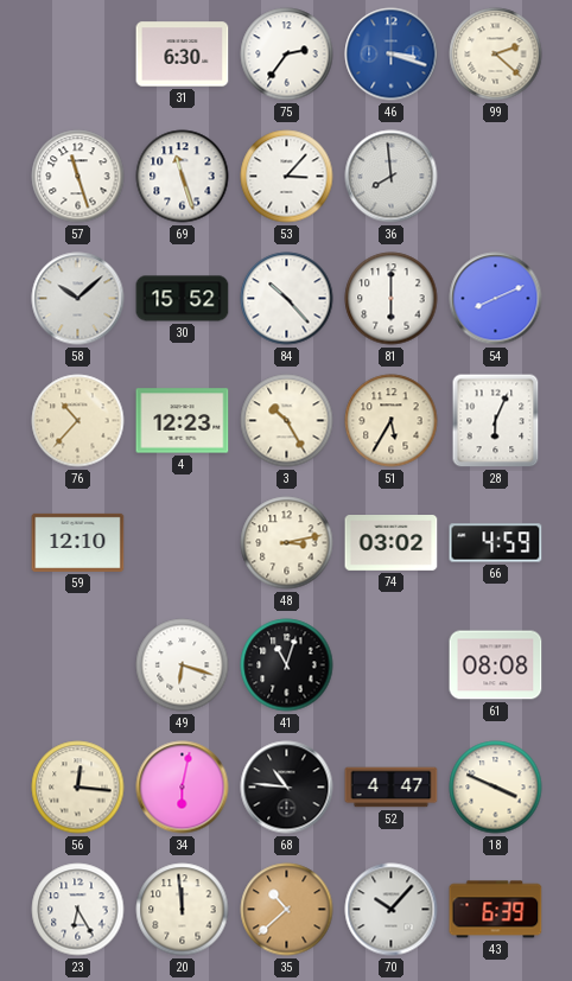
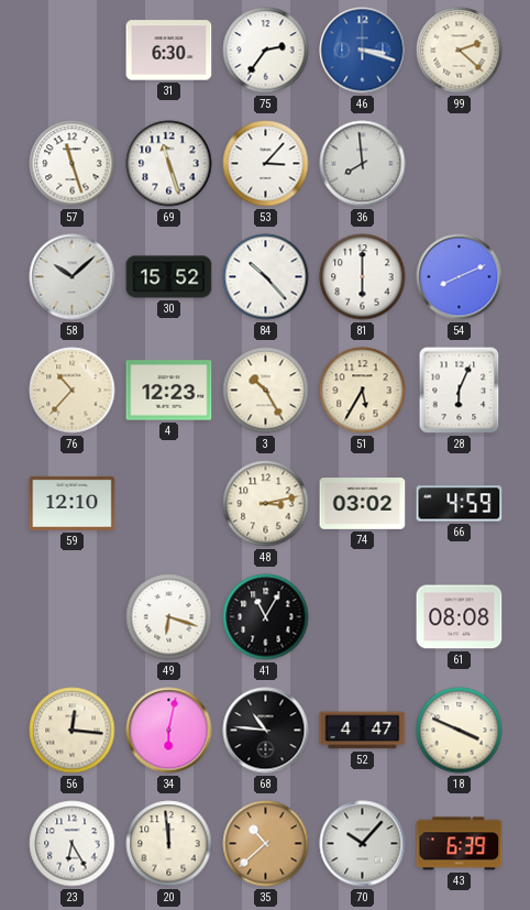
41: 11:03 -> 11:05
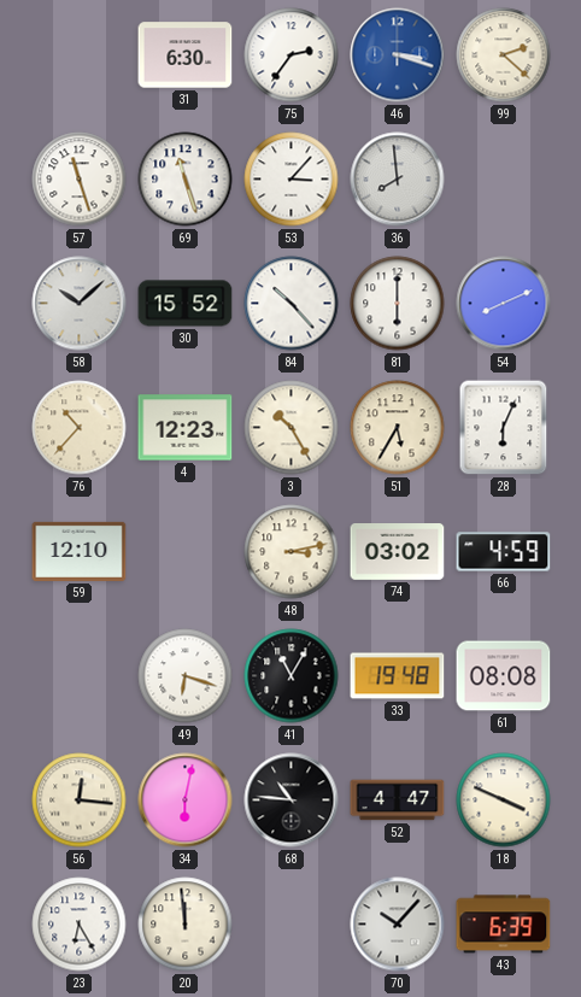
33: none -> 19:48
35: 10:38 -> none
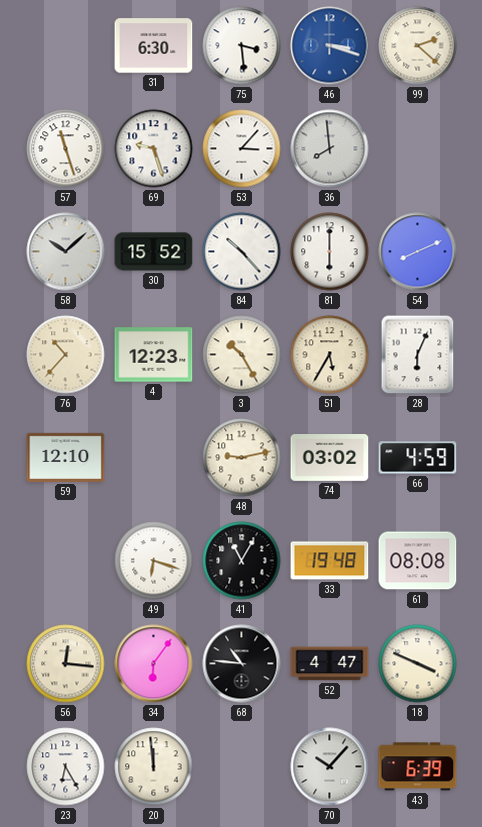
75: 2:36 -> 3:29
69: 11:27 -> 9:27
48: 3:13 -> 9:13
34: 6:02 -> 6:06
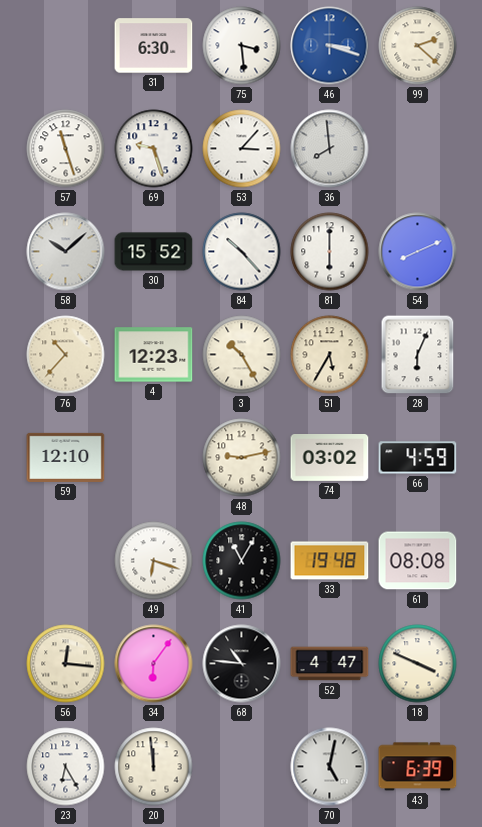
70: 10:07 -> 5:02
